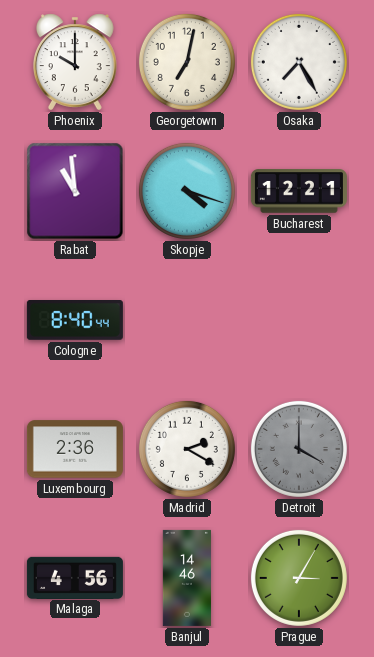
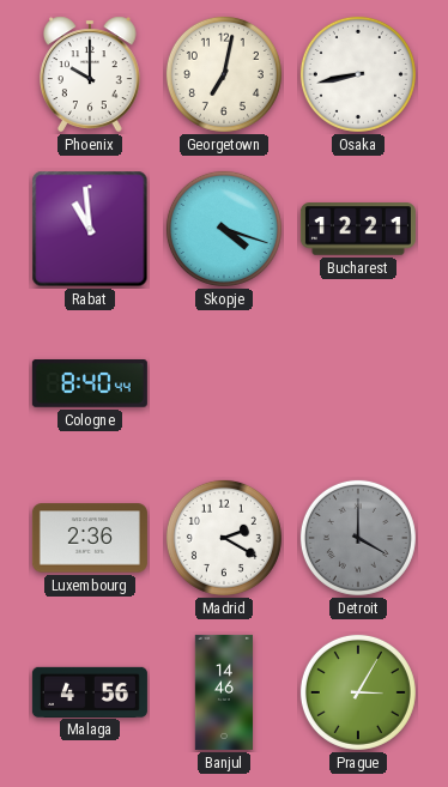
Osaka: 7:25 -> 8:43
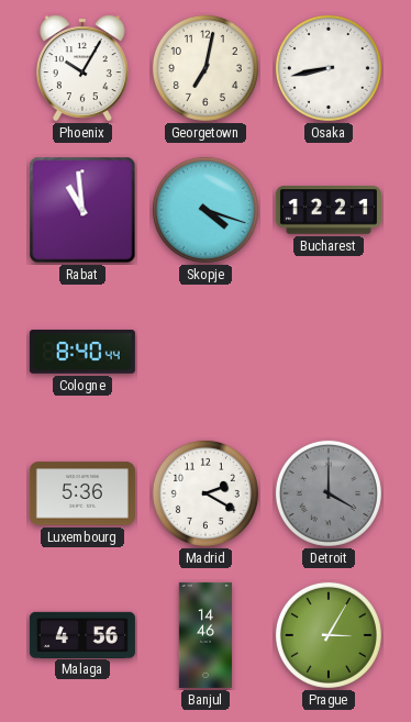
Phoenix: 10:00 -> 10:05
Luxembourg: 2:36 -> 5:36
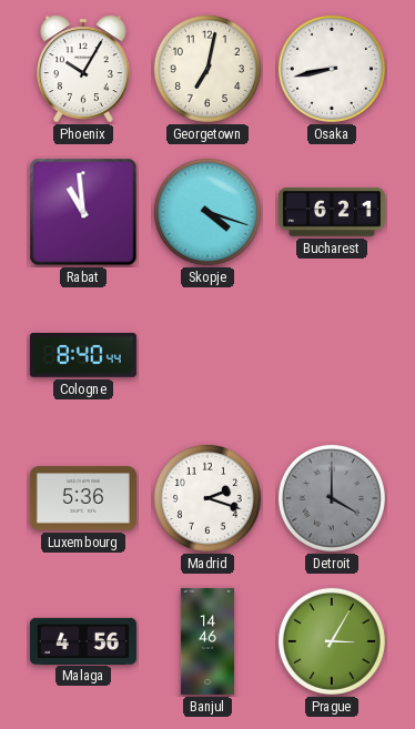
Bucharest: 12:21 -> 6:21
Madrid: 2:20 -> 2:18
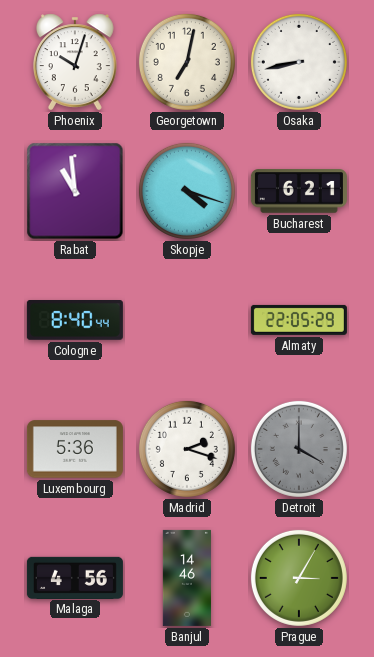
Phoenix: 10:05 -> 10:03
Almaty: none -> 22:05
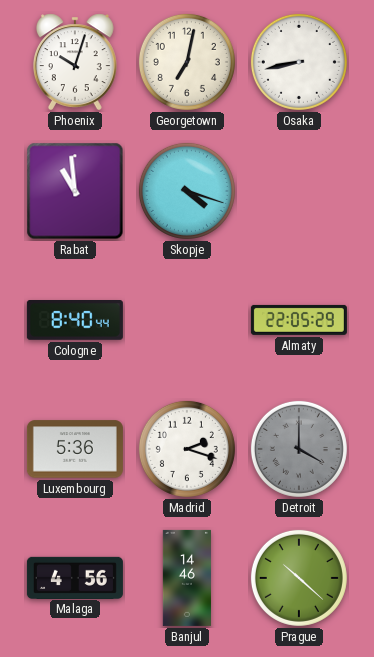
Bucharest: 6:21 -> none
Prague: 3:05 -> 10:22
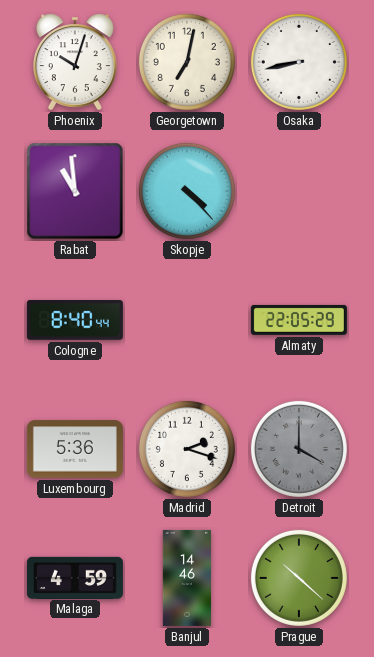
Skopje: 4:18 -> 4:23
Malaga: 4:56 -> 4:59
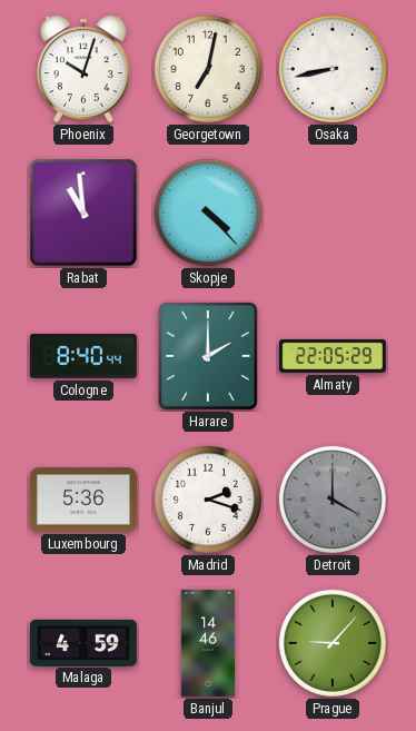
Harare: none -> 2:00
Prague: 10:22 -> 9:07
